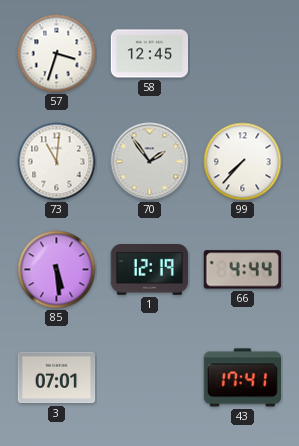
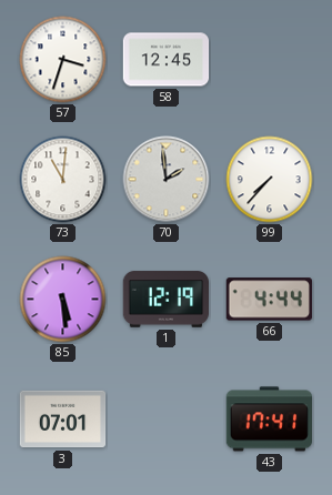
70: 1:54 -> 1:59
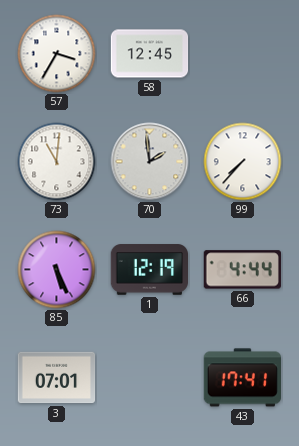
57: 3:33 -> 3:35
85: 5:29 -> 5:26
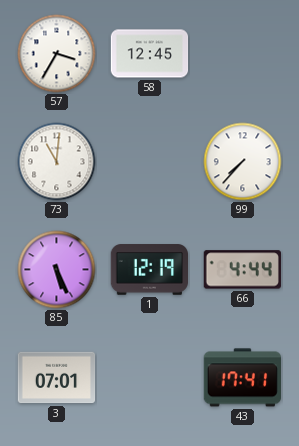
70: 1:59 -> none
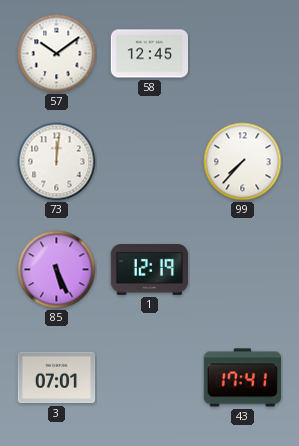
57: 3:35 -> 10:09
73: 11:01 -> 12:01
66: 4:44 -> none
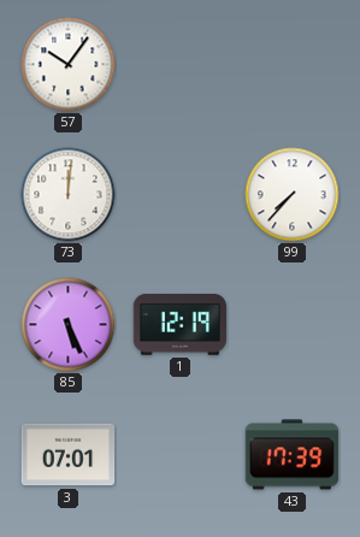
57: 10:09 -> 10:06
58: 12:45 -> none
43: 17:41 -> 17:39
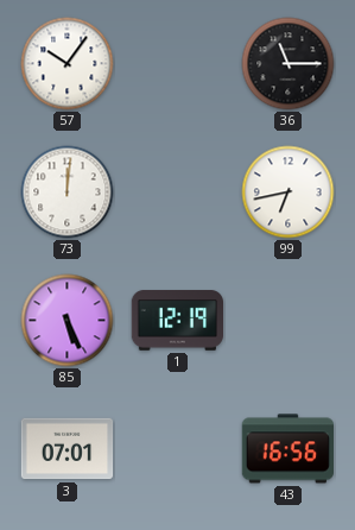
36: none -> 11:15
99: 7:37 -> 6:43
43: 17:39 -> 16:56
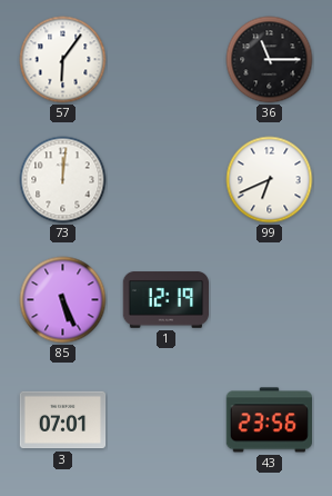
57: 10:06 -> 6:06
99: 6:43 -> 6:41
43: 16:56 -> 23:56
